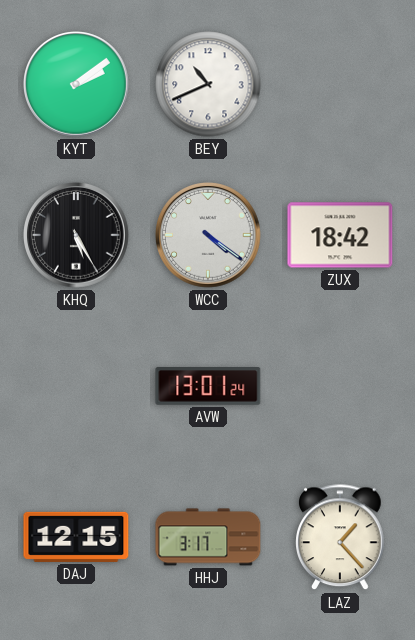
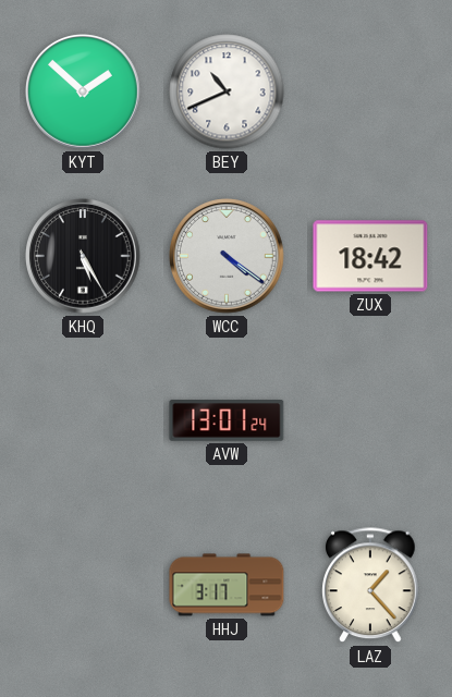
KYT: 2:09 -> 1:52
DAJ: 12:15 -> none
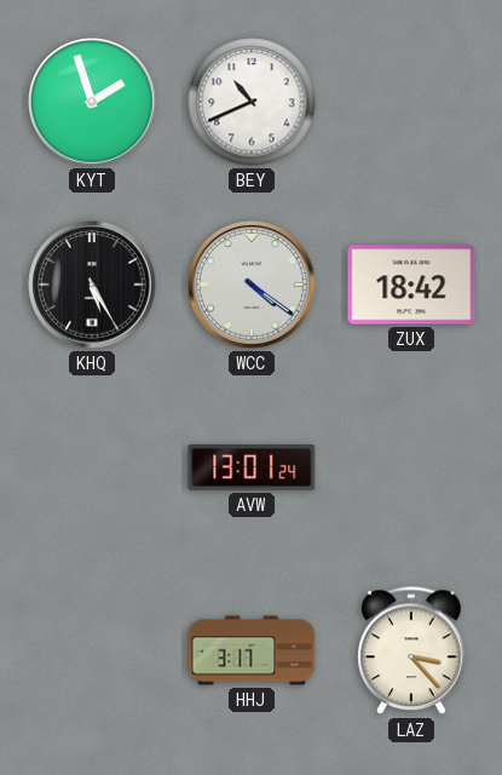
KYT: 1:52 -> 1:57
LAZ: 1:23 -> 3:23
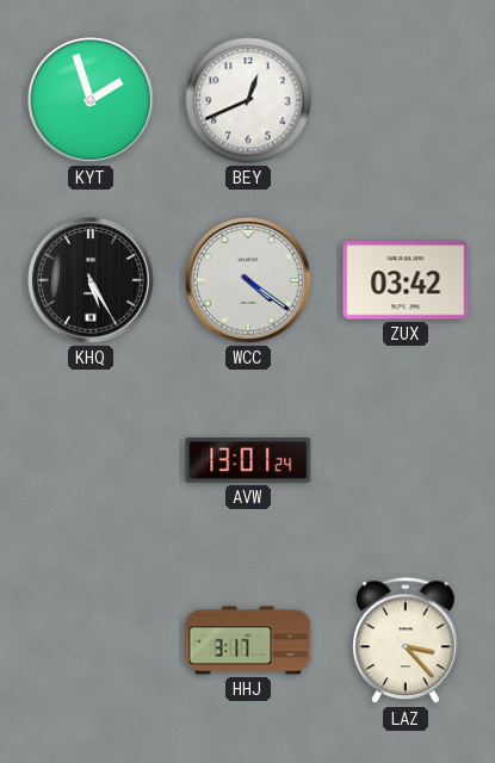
BEY: 10:41 -> 12:41
ZUX: 18:42 -> 03:42
